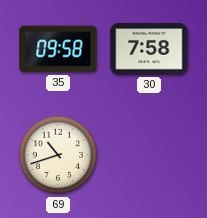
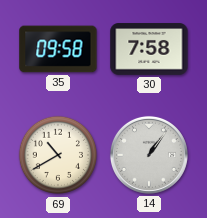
69: 10:42 -> 10:40
14: none -> 1:06
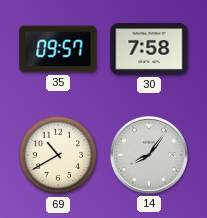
35: 09:58 -> 09:57
14: 1:06 -> 8:06
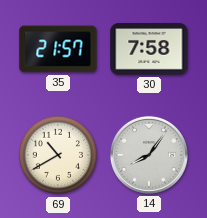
35: 09:57 -> 21:57
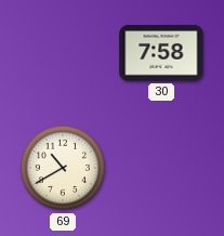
35: 21:57 -> none
14: 8:06 -> none
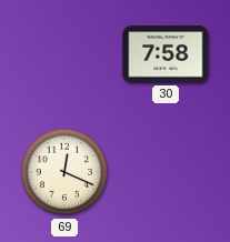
69: 10:40 -> 12:19
